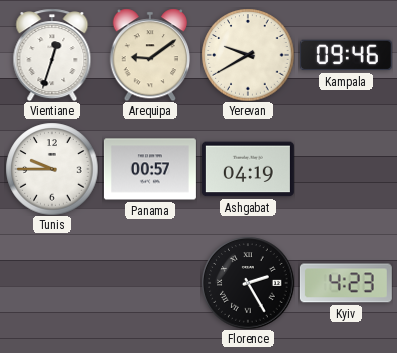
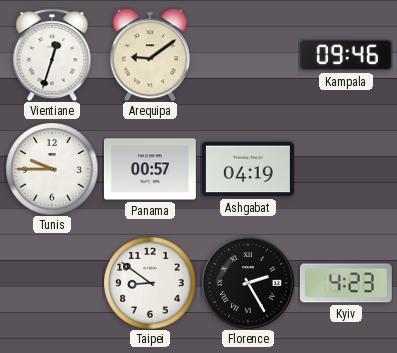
Yerevan: 9:40 -> none
Taipei: none -> 8:51
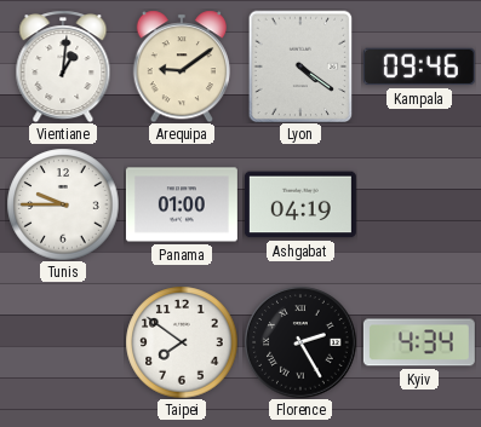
Vientiane: 12:33 -> 1:01
Lyon: none -> 4:21
Panama: 00:57 -> 01:00
Taipei: 8:51 -> 7:51
Kyiv: 4:23 -> 4:34
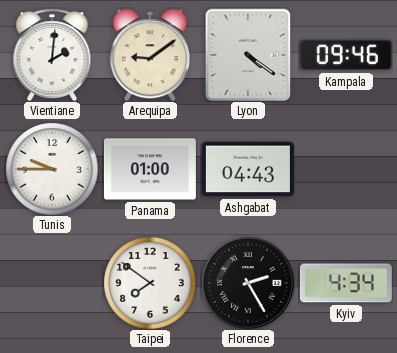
Vientiane: 1:01 -> 2:01
Ashgabat: 04:19 -> 04:43
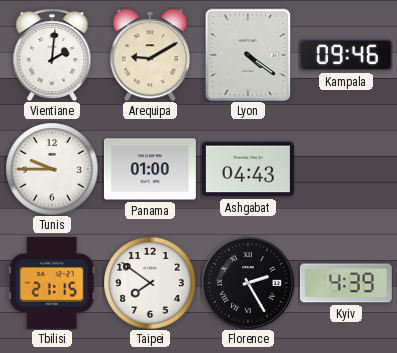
Arequipa: 9:09 -> 9:10
Tbilisi: none -> 21:15
Kyiv: 4:34 -> 4:39
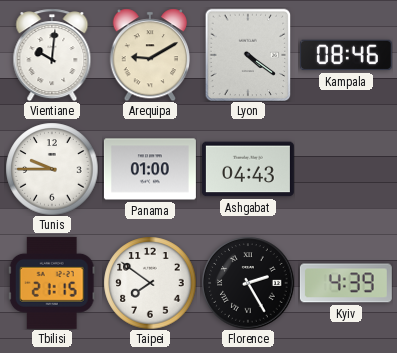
Vientiane: 2:01 -> 10:01
Kampala: 09:46 -> 08:46
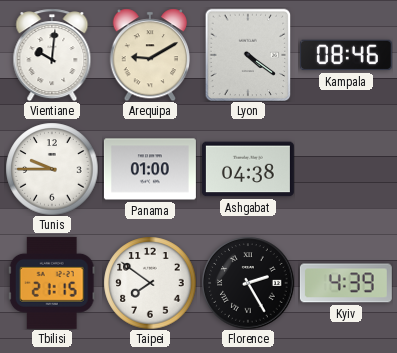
Ashgabat: 04:43 -> 04:38
